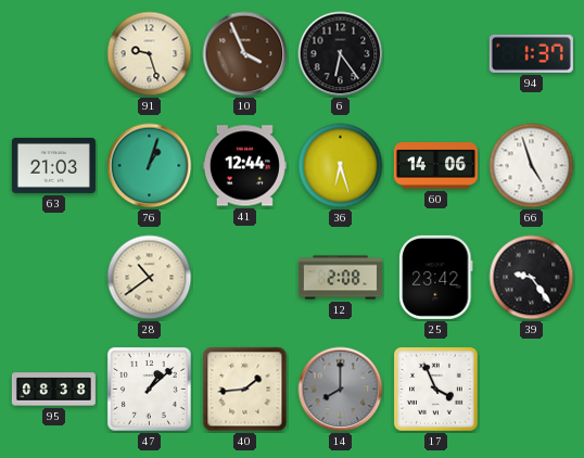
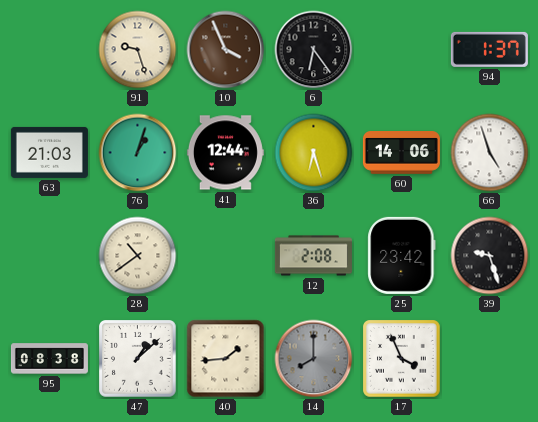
39: 9:24 -> 9:27
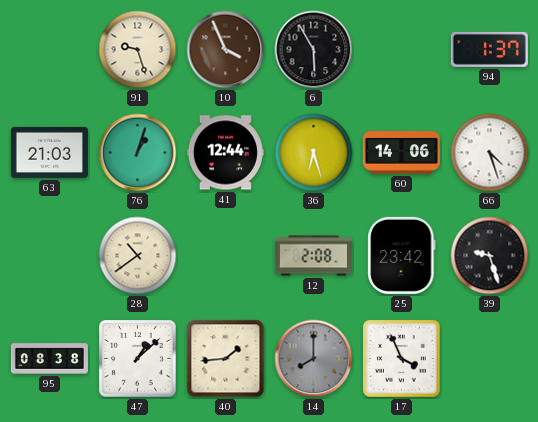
6: 6:24 -> 5:55
66: 4:57 -> 4:27
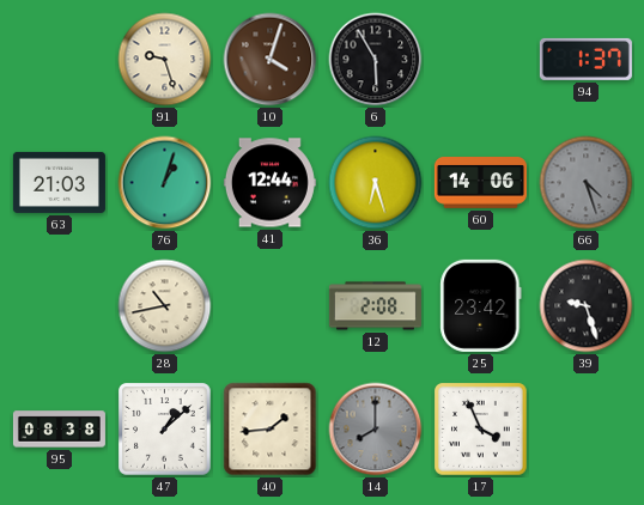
10: 3:56 -> 4:03
66 dial: white -> grey
28: 10:39 -> 10:43
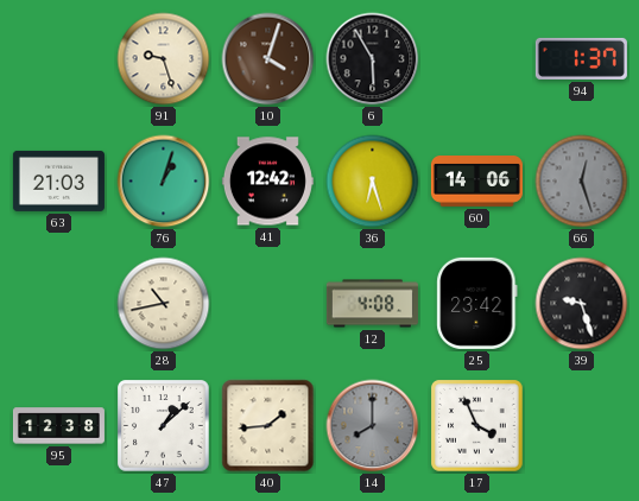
41: 12:44 -> 12:42
66: 4:27 -> 12:27
12: 2:08 -> 4:08
95: 08:38 -> 12:38
